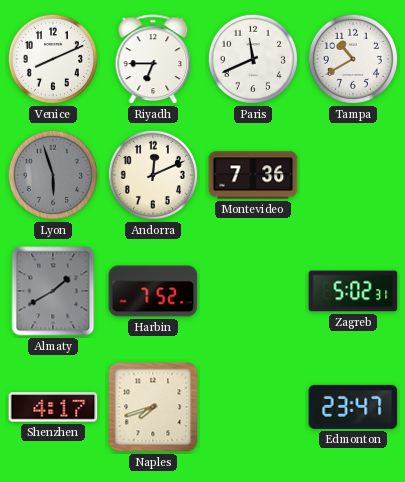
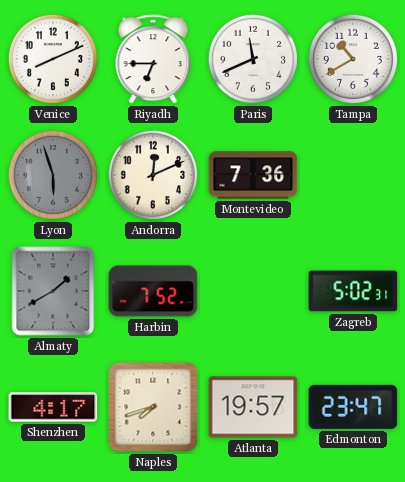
Atlanta: none -> 19:57
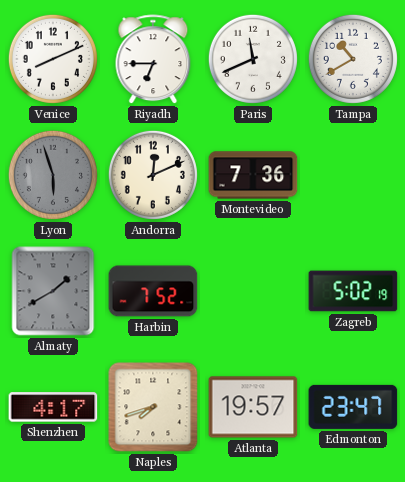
Zagreb: 5:02:31 -> 5:02:19
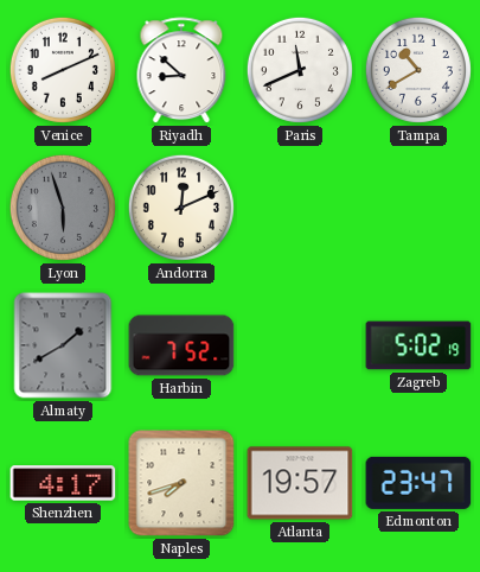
Riyadh: 6:45 -> 8:52
Montevideo: 7:36 -> none
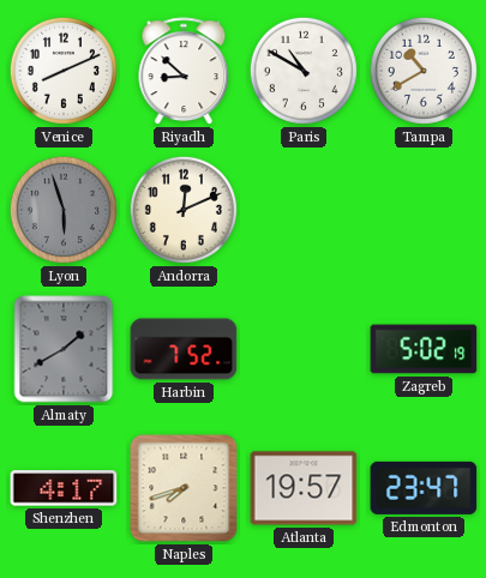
Paris: 11:41 -> 10:50
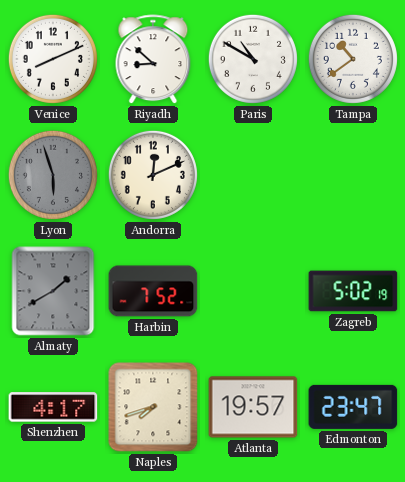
Tampa: 10:40 -> 10:39
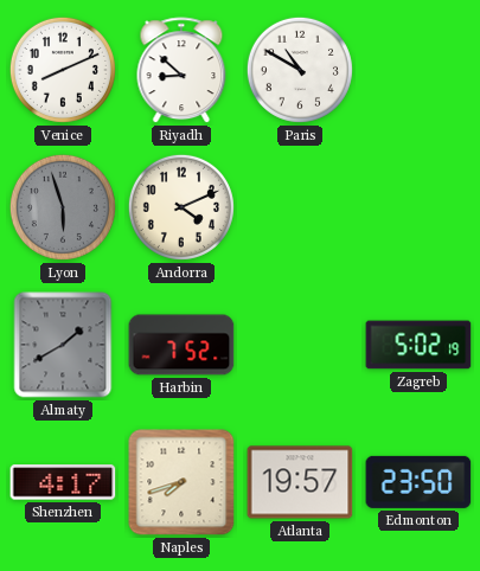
Tampa: 10:39 -> none
Andorra: 12:11 -> 4:11
Edmonton: 23:47 -> 23:50
